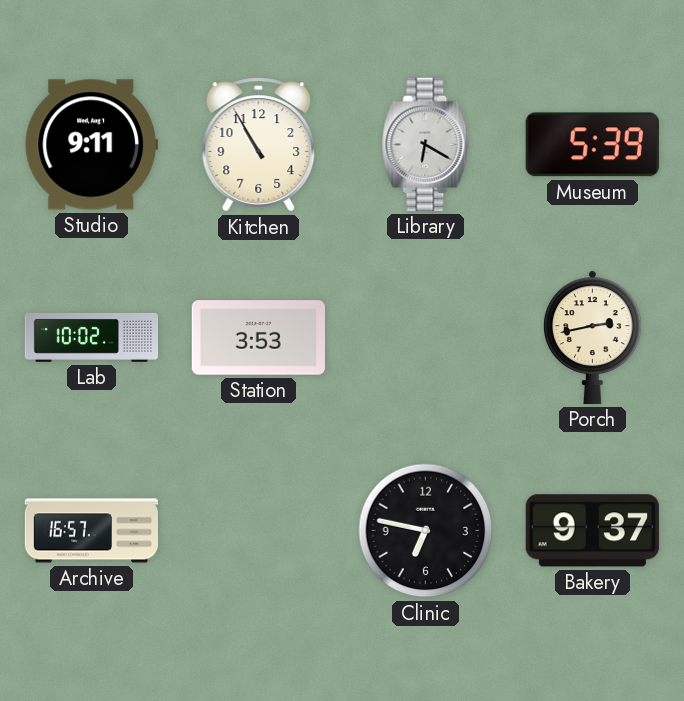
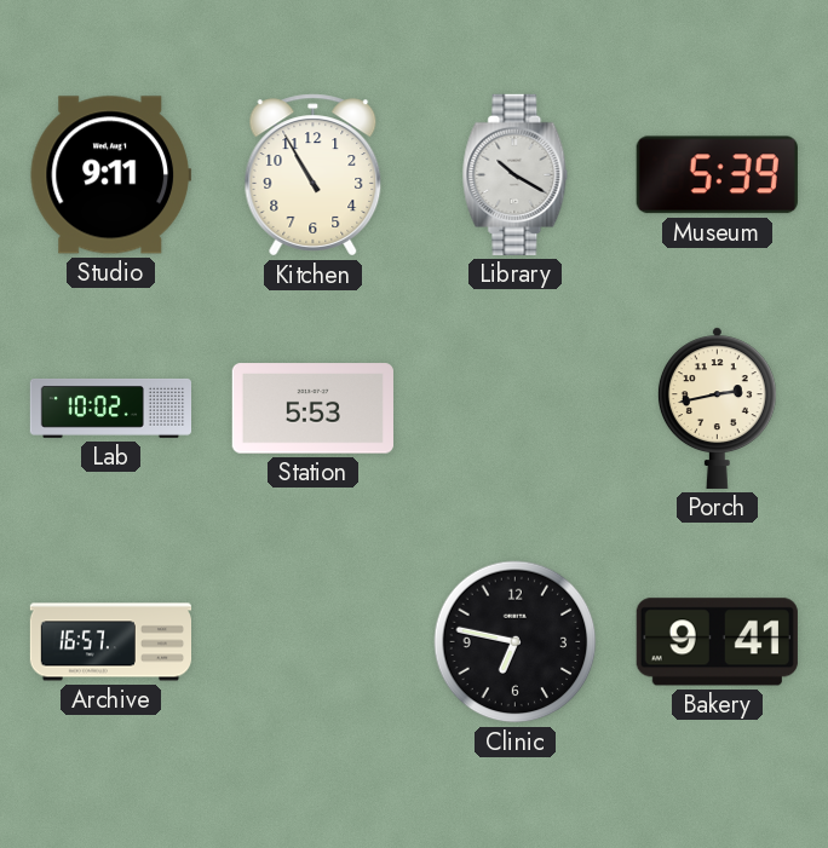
Library: 6:20 -> 10:20
Station: 3:53 -> 5:53
Bakery: 9:37 -> 9:41
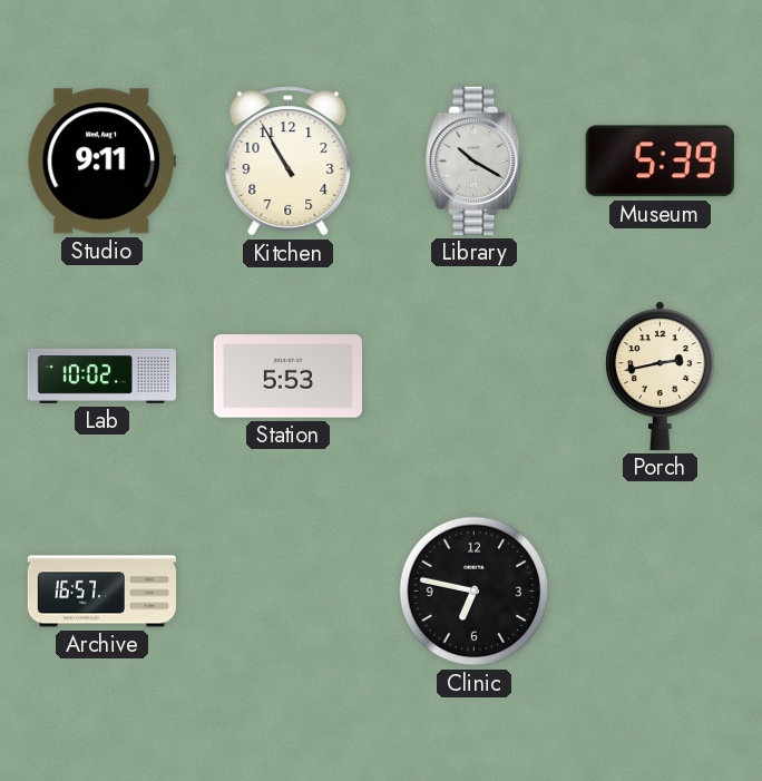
Bakery: 9:41 -> none
